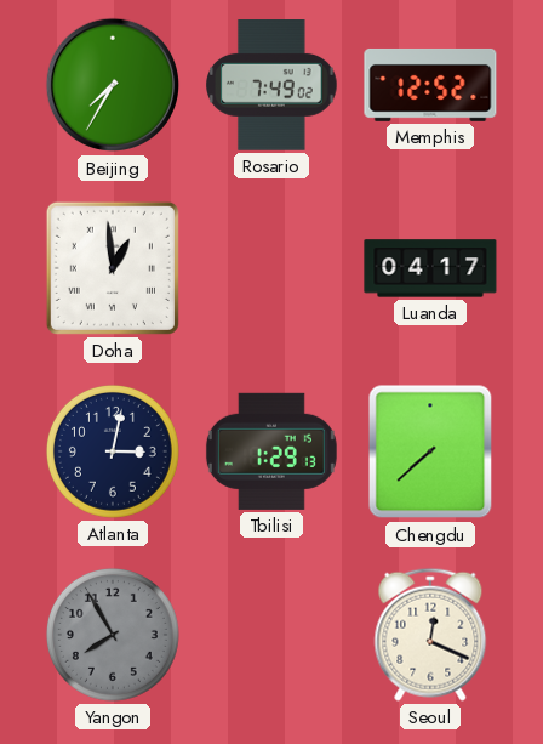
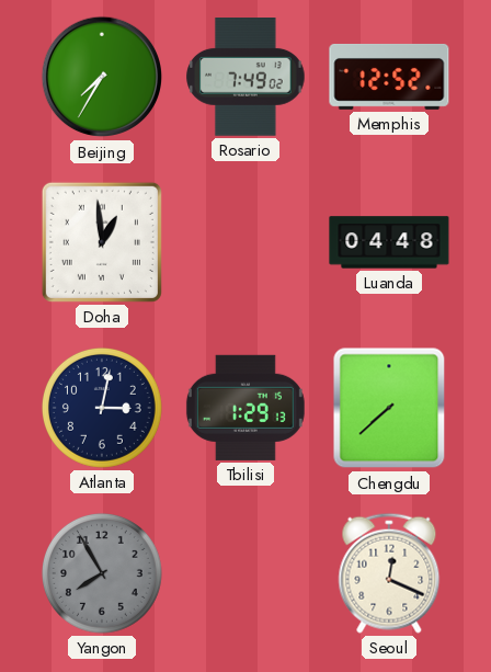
Luanda: 04:17 -> 04:48
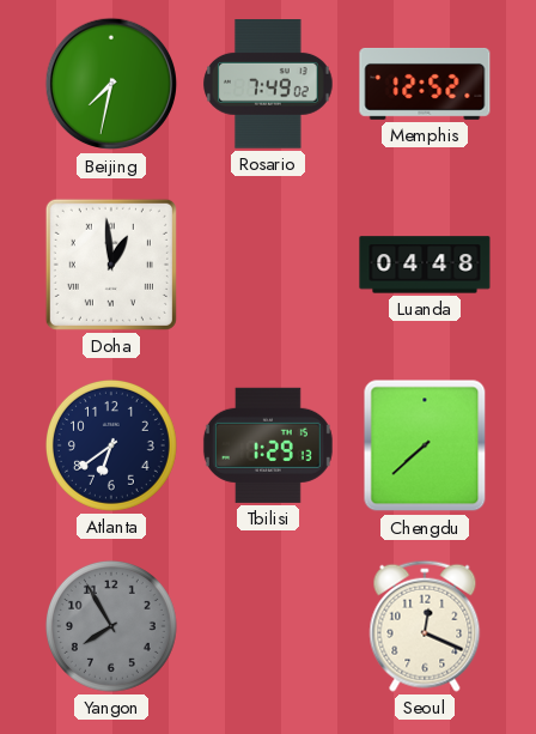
Beijing: 7:35 -> 7:32
Atlanta: 3:02 -> 6:39
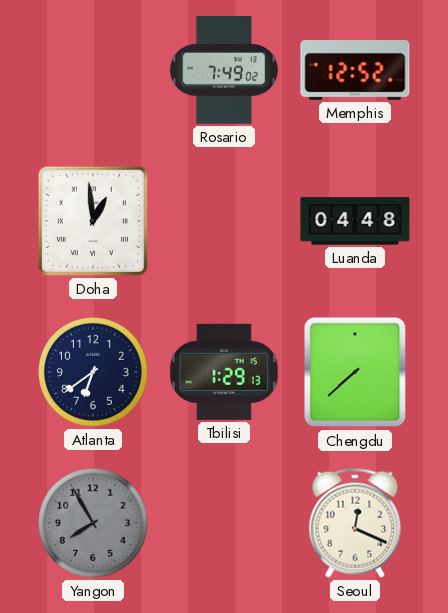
Beijing: 7:32 -> none
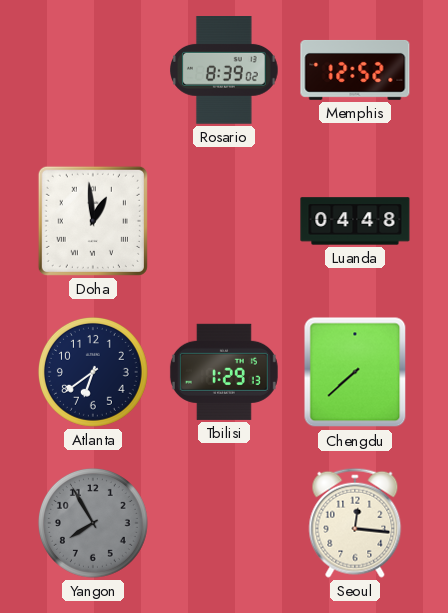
Rosario: 7:49 -> 8:39
Seoul: 12:19 -> 12:16
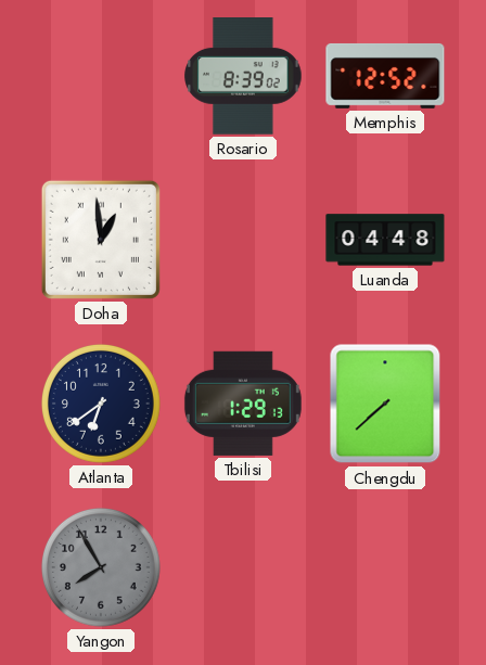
Seoul: 12:16 -> none
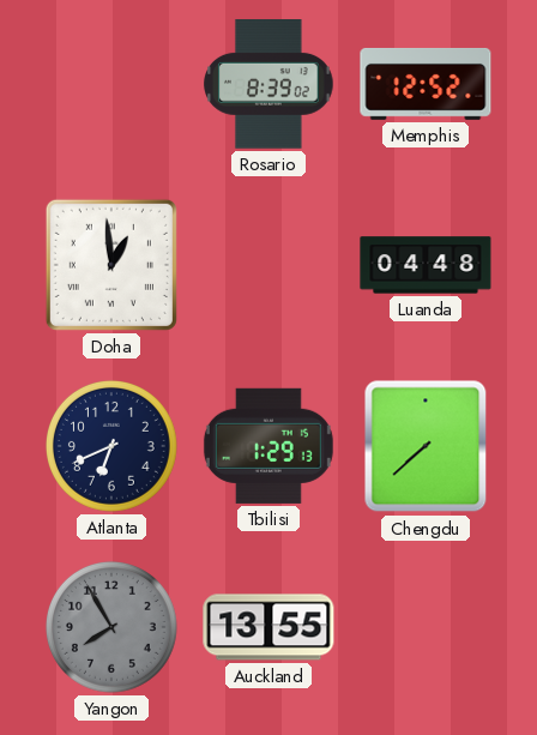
Atlanta: 6:39 -> 6:41
Auckland: none -> 13:55
